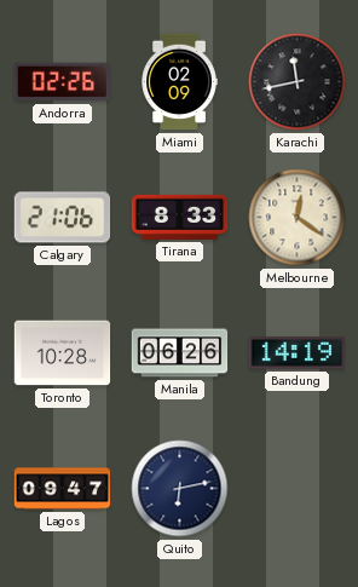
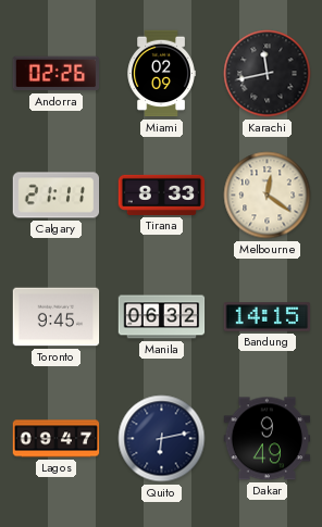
Calgary: 21:06 -> 21:11
Toronto: 10:28 -> 9:45
Manila: 06:26 -> 06:32
Bandung: 14:19 -> 14:15
Dakar: none -> 9:49
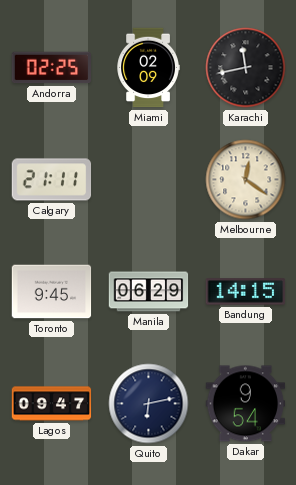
Andorra: 02:26 -> 02:25
Tirana: 8:33 -> none
Manila: 06:32 -> 06:29
Dakar: 9:49 -> 9:54
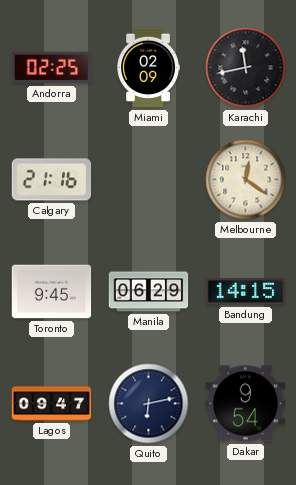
Calgary: 21:11 -> 21:16
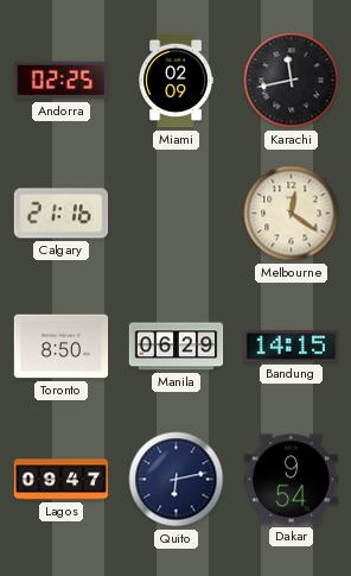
Toronto: 9:45 -> 8:50
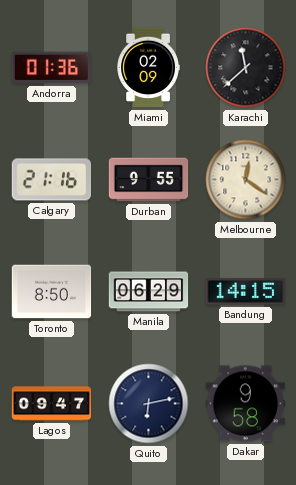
Andorra: 02:25 -> 01:36
Karachi: 11:43 -> 11:38
Durban: none -> 9:55
Dakar: 9:54 -> 9:58
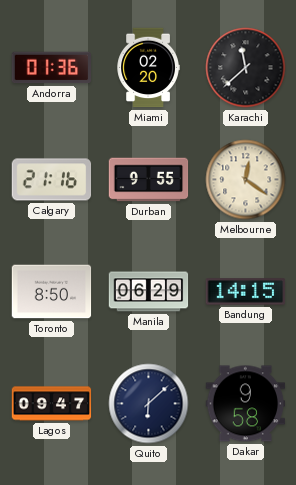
Miami: 02:09 -> 02:20
Quito: 6:13 -> 6:08
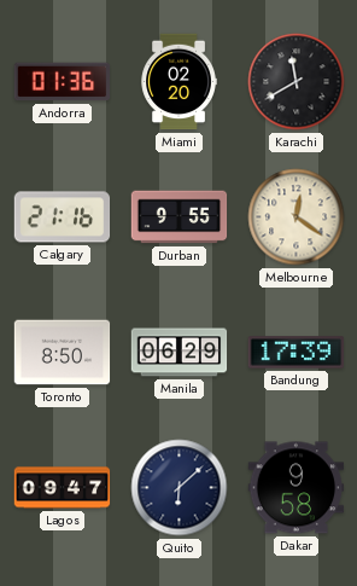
Karachi: 11:38 -> 11:40
Bandung: 14:15 -> 17:39
